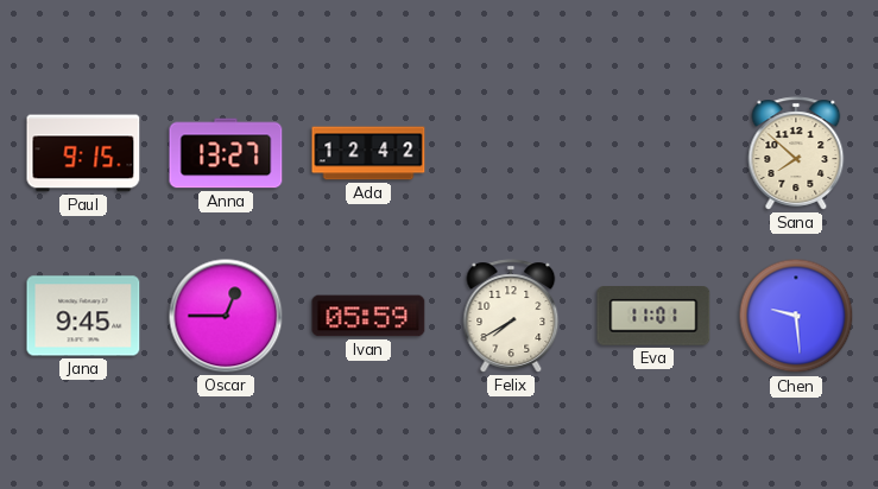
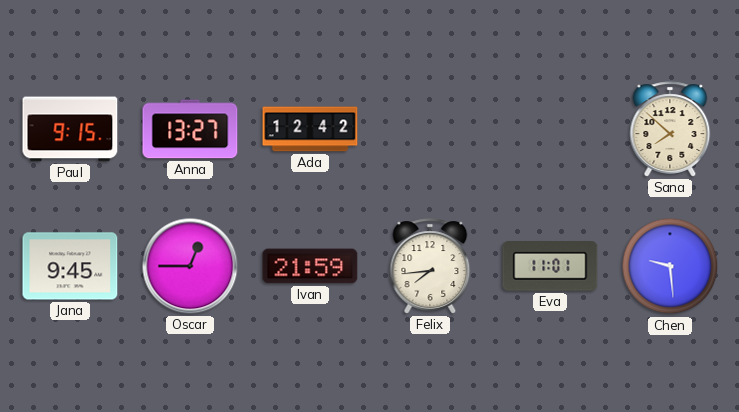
Ivan: 05:59 -> 21:59
Felix: 7:40 -> 7:44
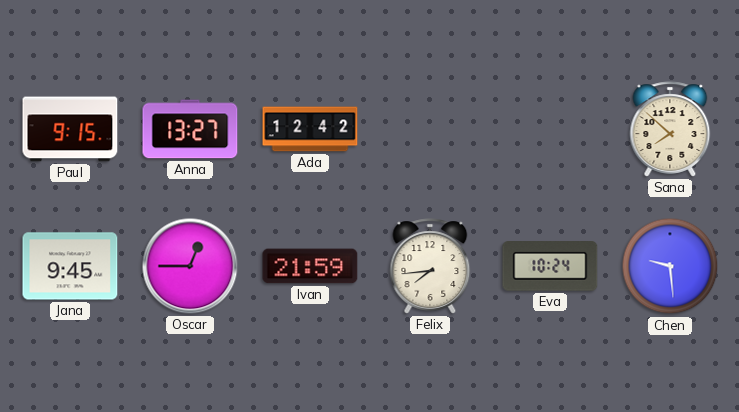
Eva: 11:01 -> 10:24
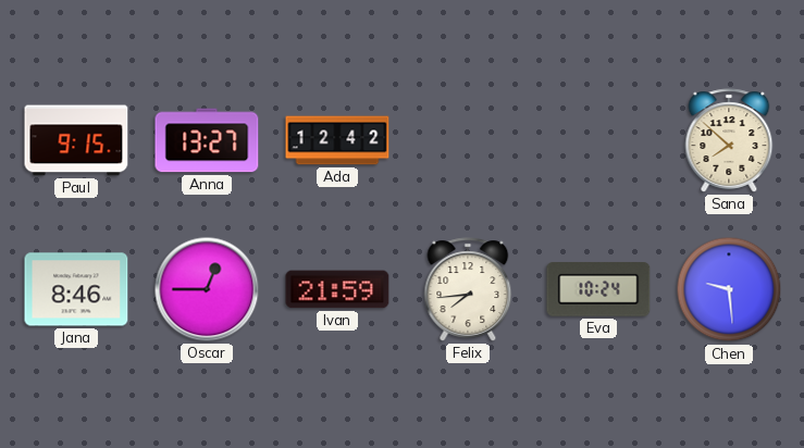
Jana: 9:45 -> 8:46
